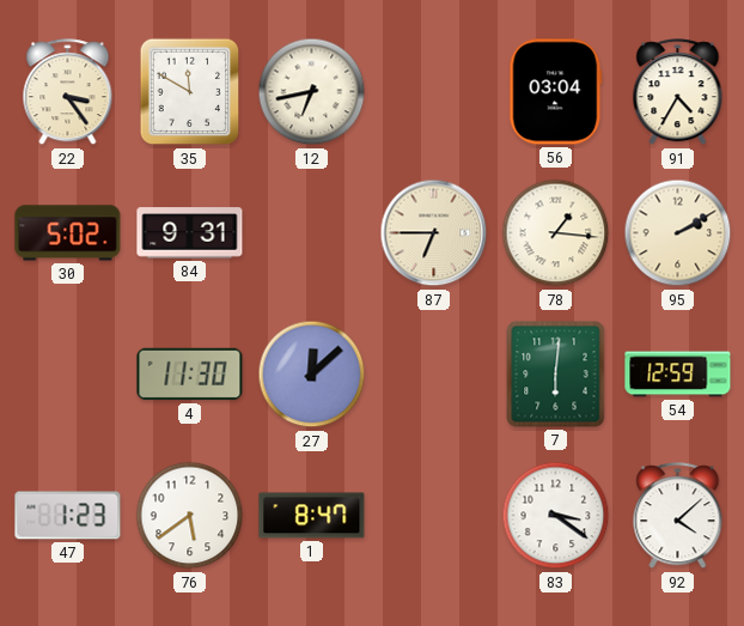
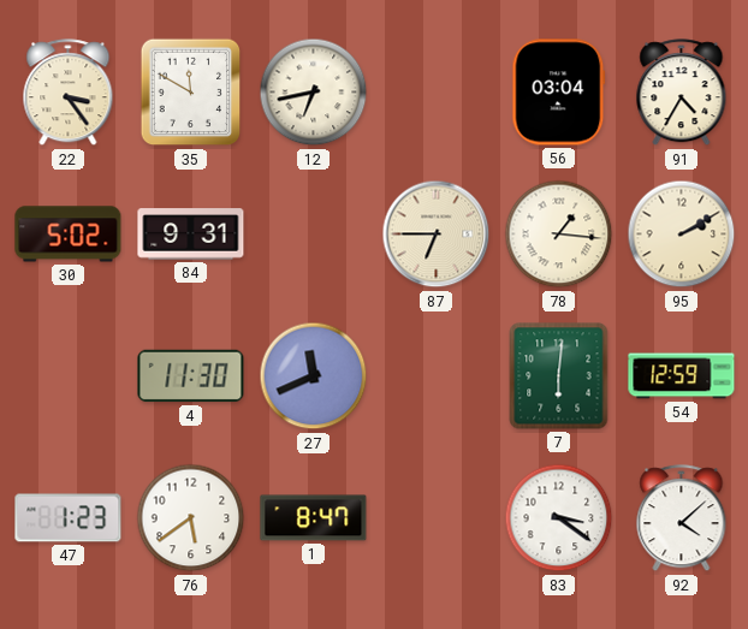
27: 12:08 -> 11:41
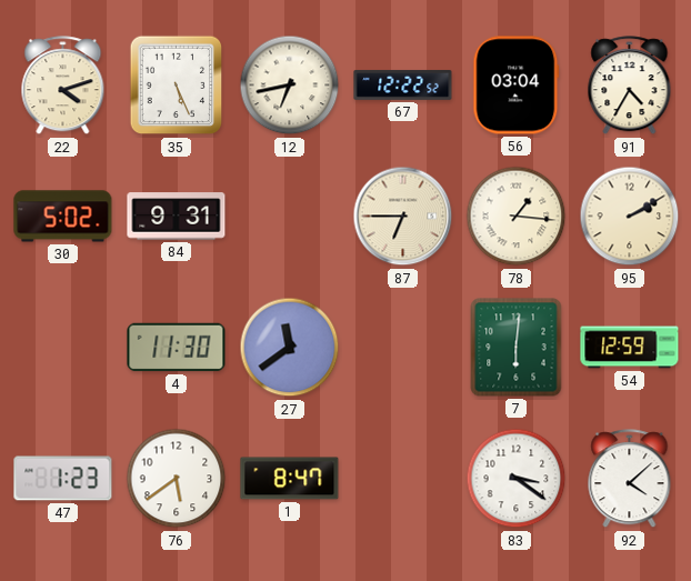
22: 3:24 -> 4:12
35: 11:50 -> 5:26
67: none -> 12:22
27: 11:41 -> 11:39
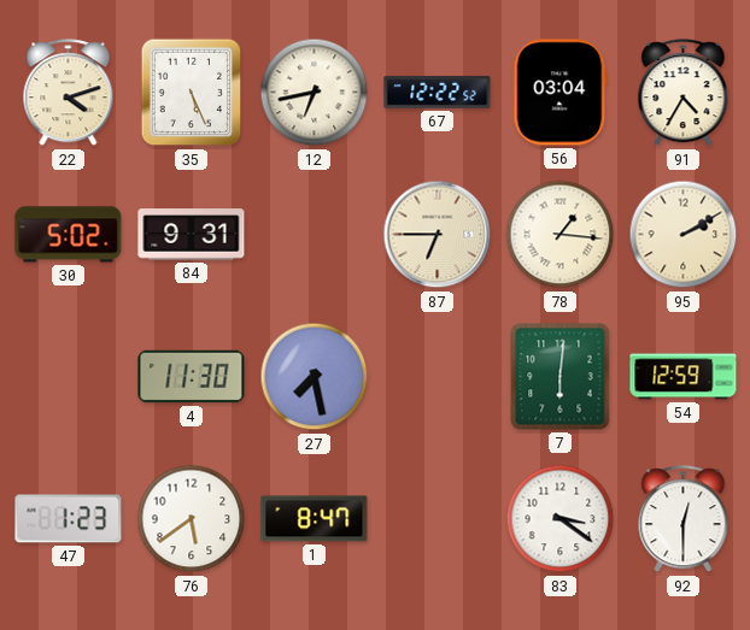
27: 11:39 -> 7:28
92: 4:08 -> 12:30
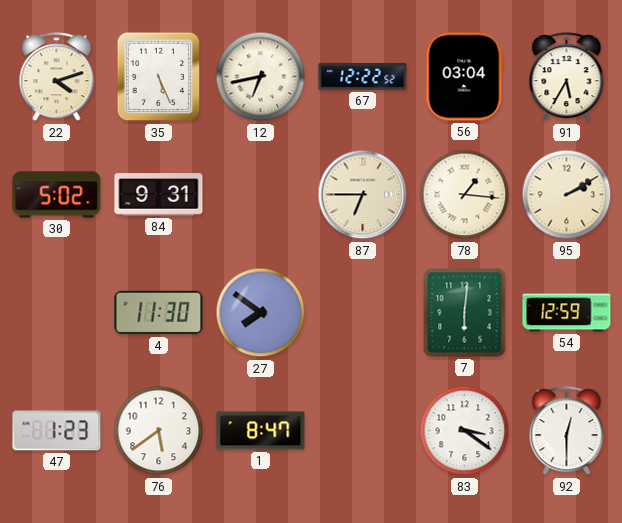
91: 4:35 -> 5:35
27: 7:28 -> 7:51
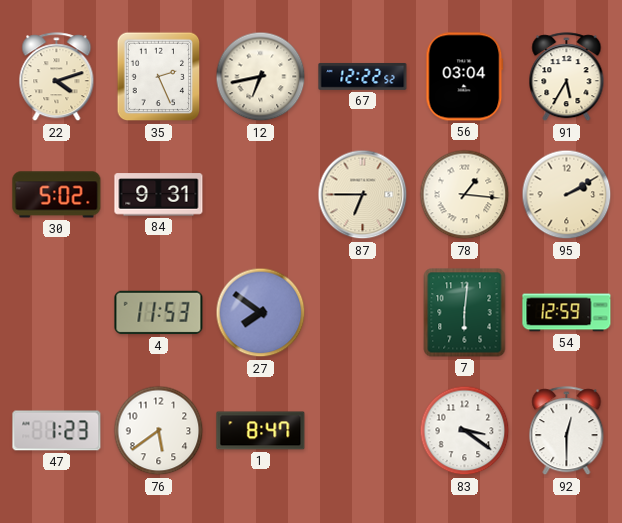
35: 5:26 -> 2:26
4: 11:30 -> 11:53
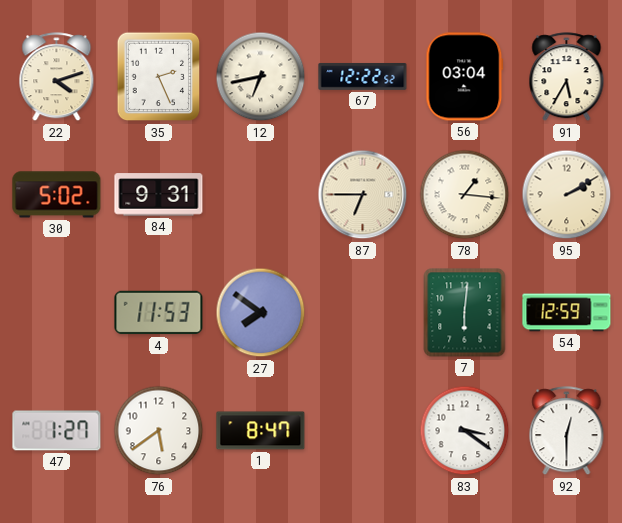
47: 1:23 -> 1:27
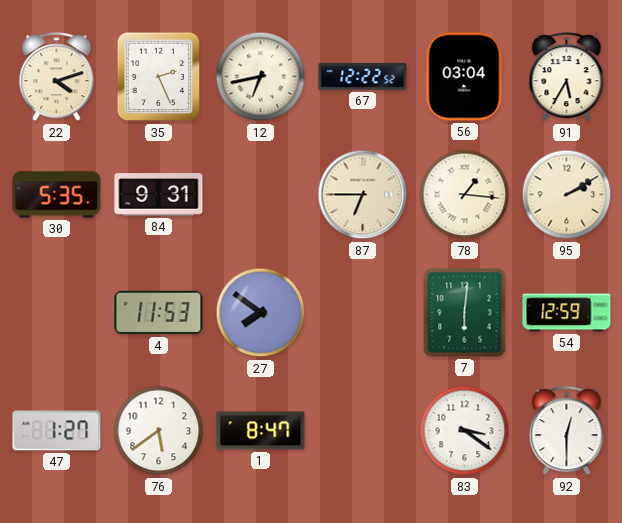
30: 5:02 -> 5:35
